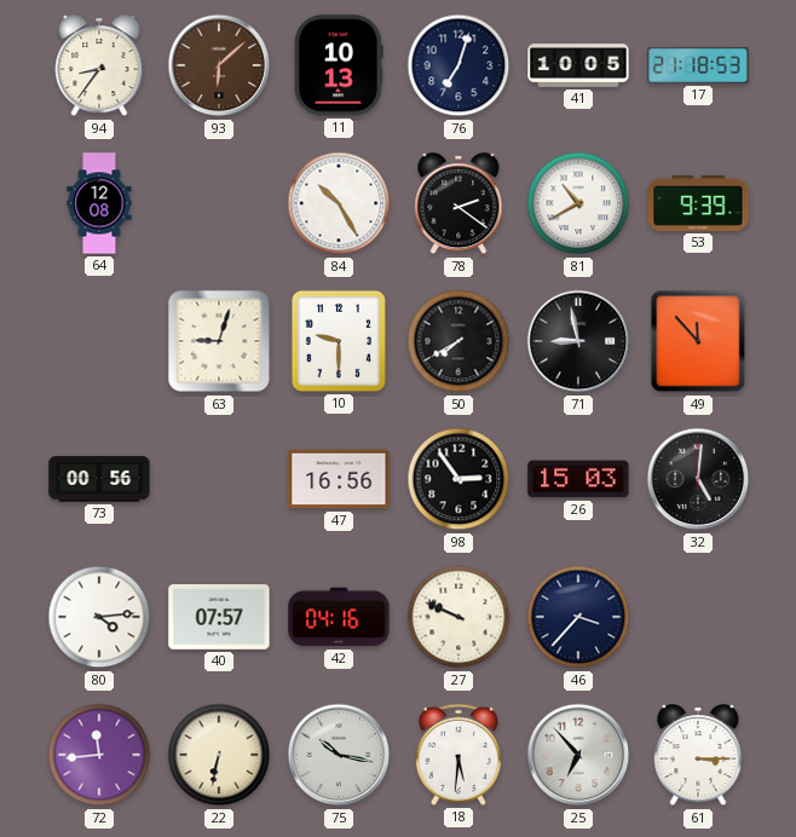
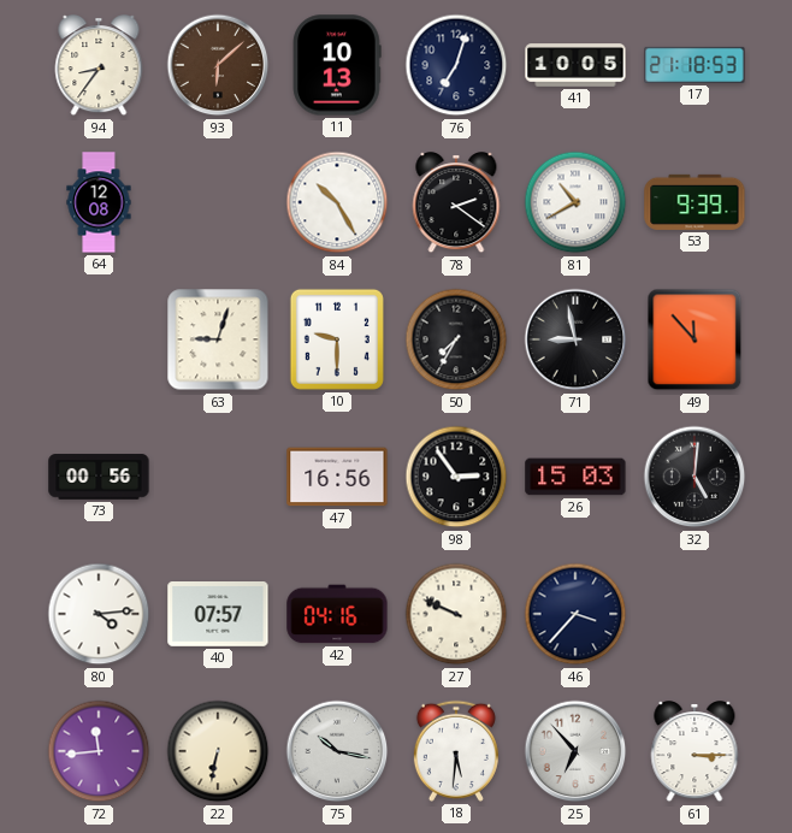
50: 7:40 -> 7:35
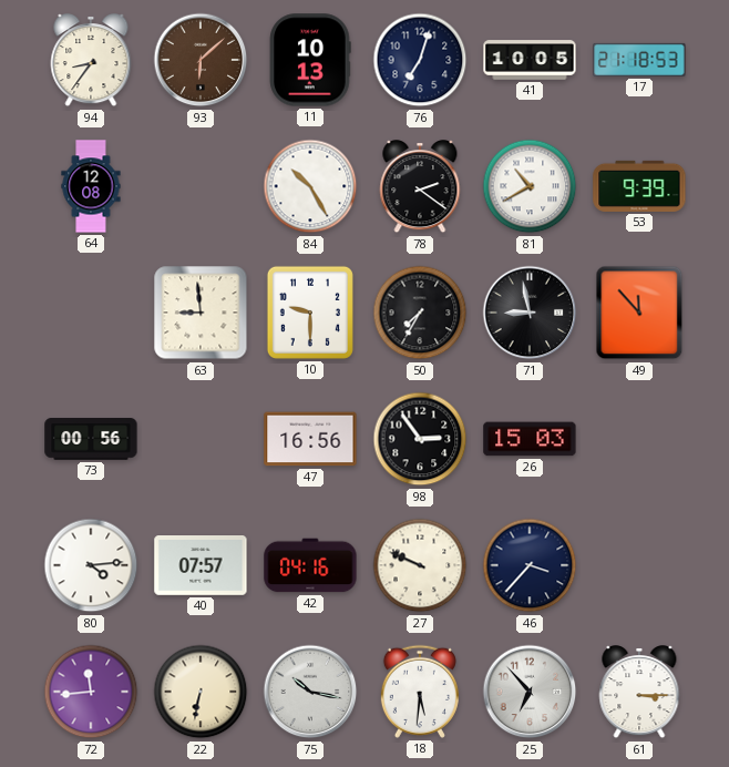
63: 9:03 -> 8:59
32: 5:01 -> none
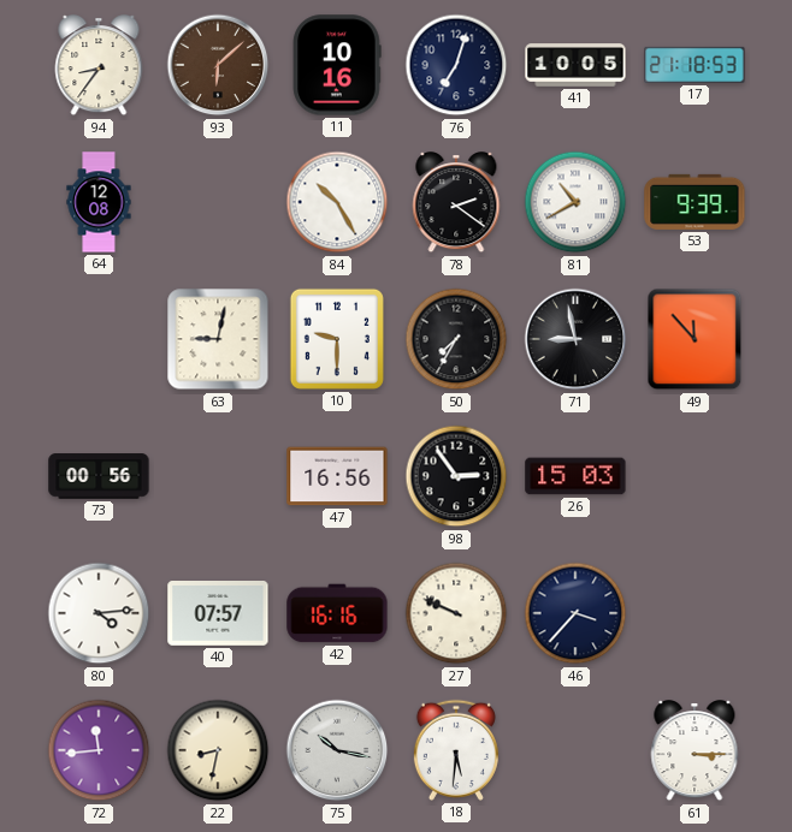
11: 10:13 -> 10:16
63: 8:59 -> 9:02
42: 04:16 -> 16:16
22: 6:32 -> 8:32
25: 6:53 -> none
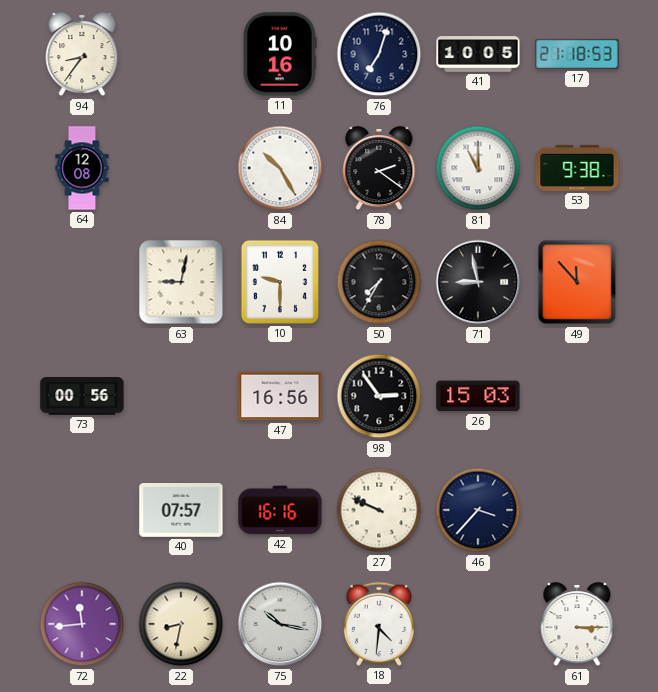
93: 6:08 -> none
81: 10:40 -> 11:00
53: 9:39 -> 9:38
80: 4:14 -> none
18: 5:31 -> 4:31
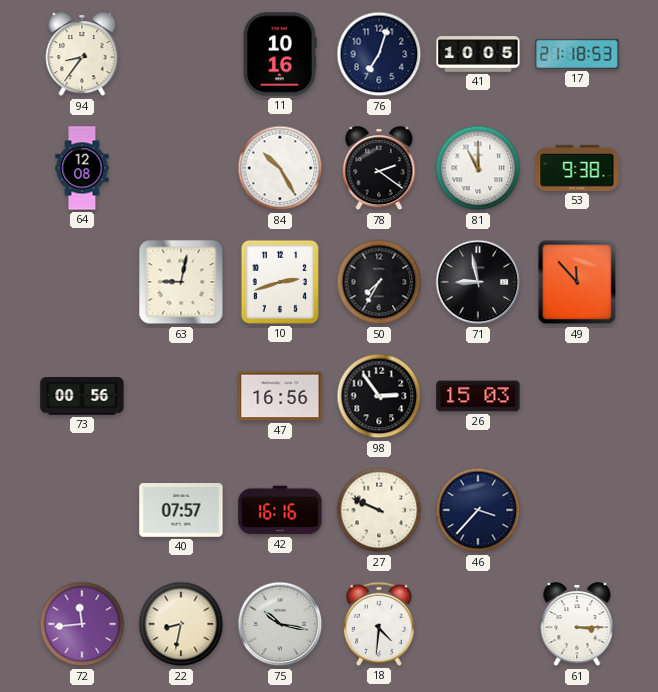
10: 9:30 -> 2:42
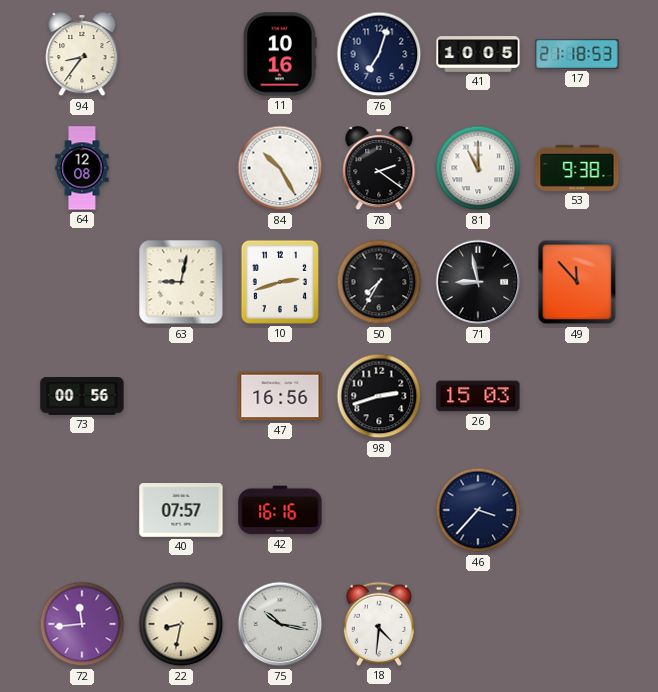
98: 2:54 -> 2:42
27: 9:49 -> none
61: 3:15 -> none
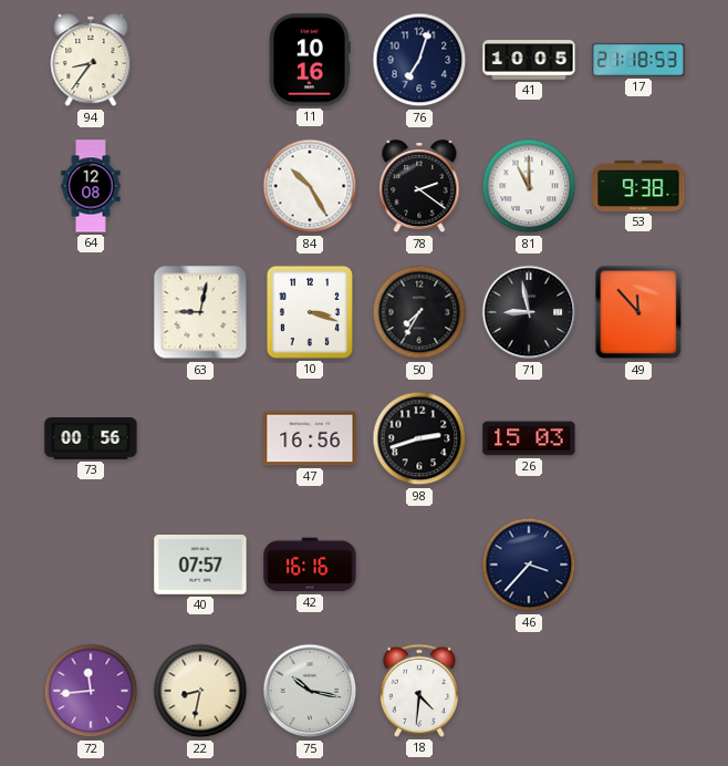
10: 2:42 -> 3:18
